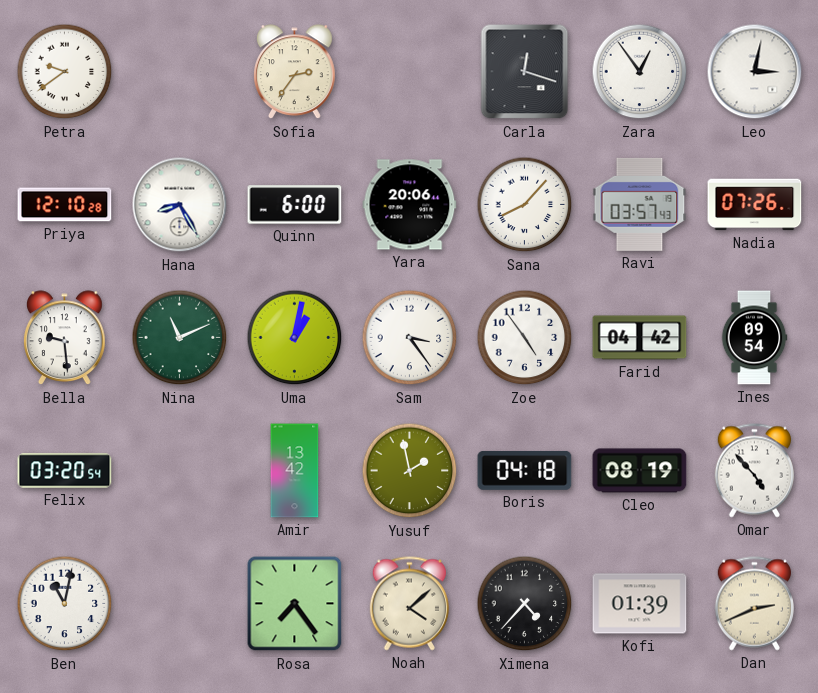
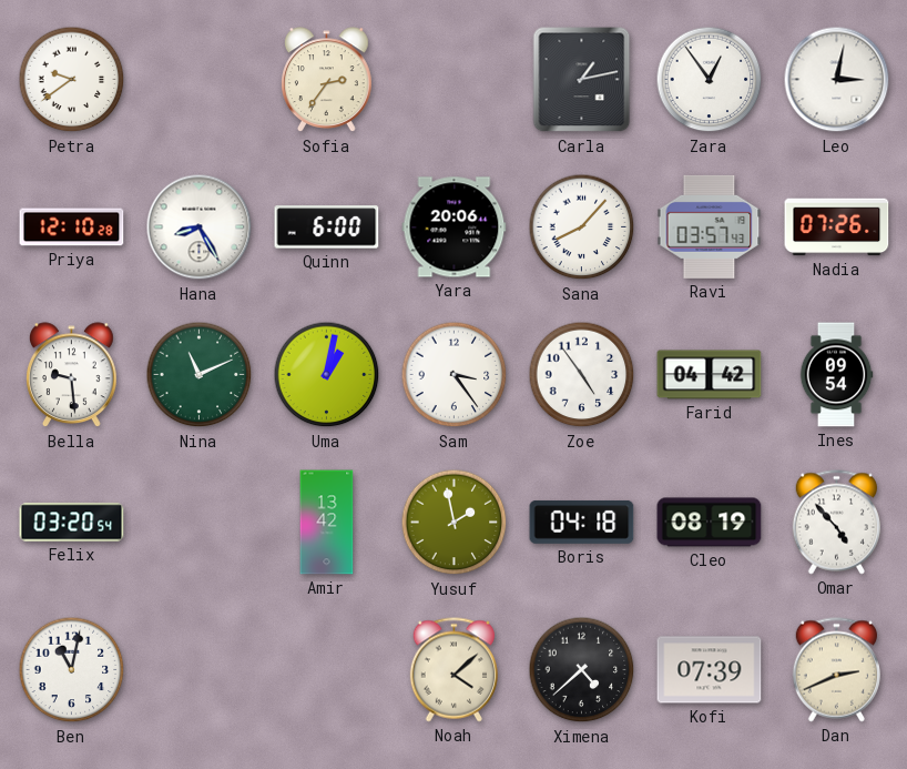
Carla: 12:18 -> 1:13
Rosa: 7:24 -> none
Ximena: 4:37 -> 4:38
Kofi: 01:39 -> 07:39
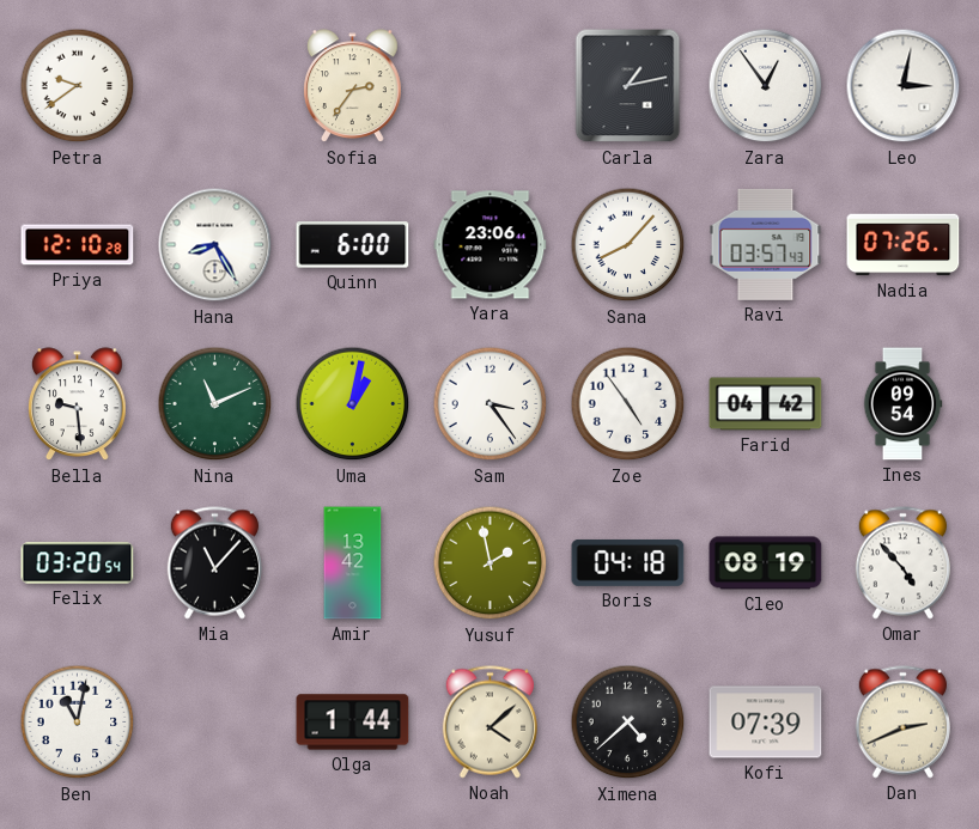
Yara: 20:06 -> 23:06
Mia: none -> 11:07
Olga: none -> 1:44
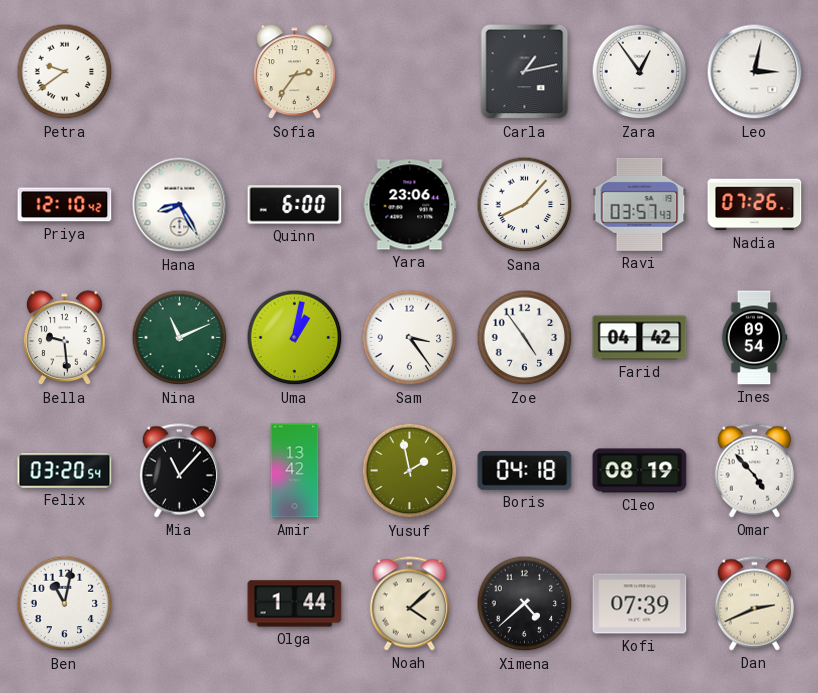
Priya: 12:10:28 -> 12:10:42
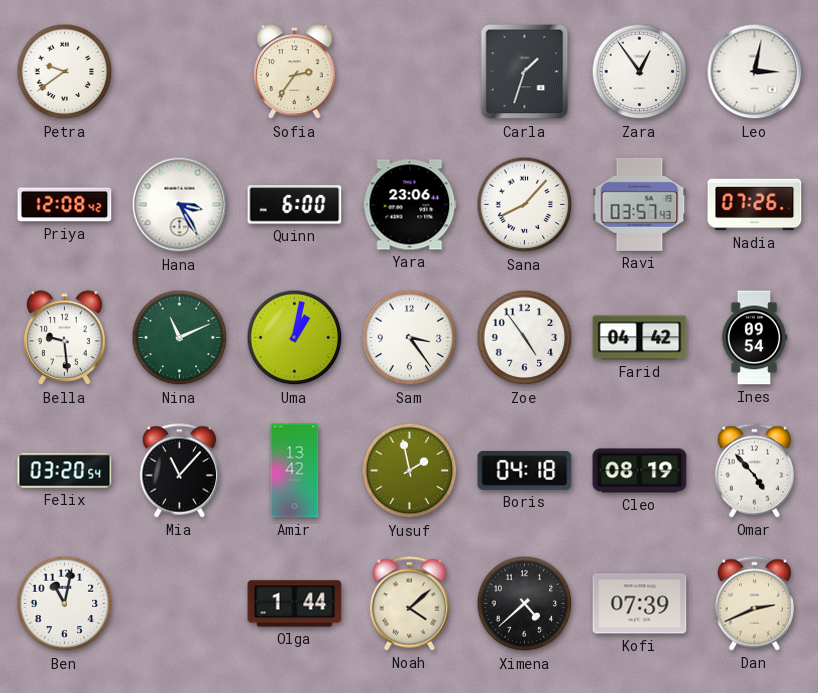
Carla: 1:13 -> 1:33
Priya: 12:10 -> 12:08
Hana: 8:25 -> 3:25
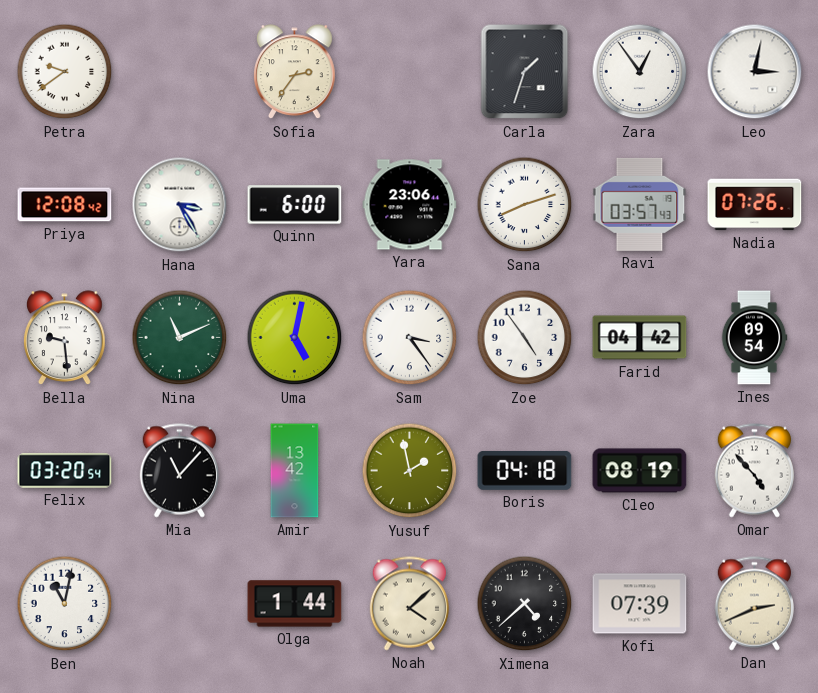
Sana: 8:07 -> 8:12
Uma: 1:02 -> 5:02
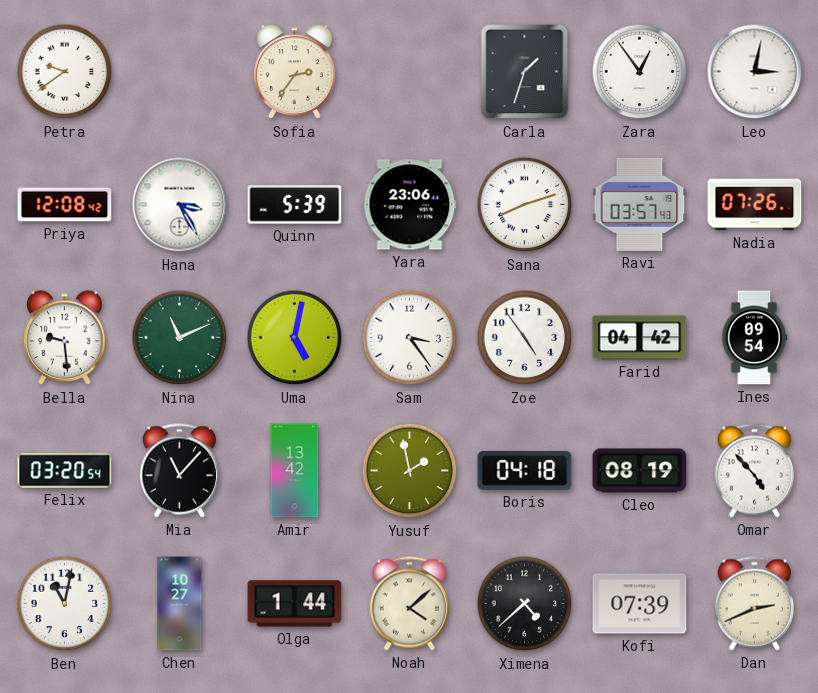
Quinn: 6:00 -> 5:39
Chen: none -> 10:27
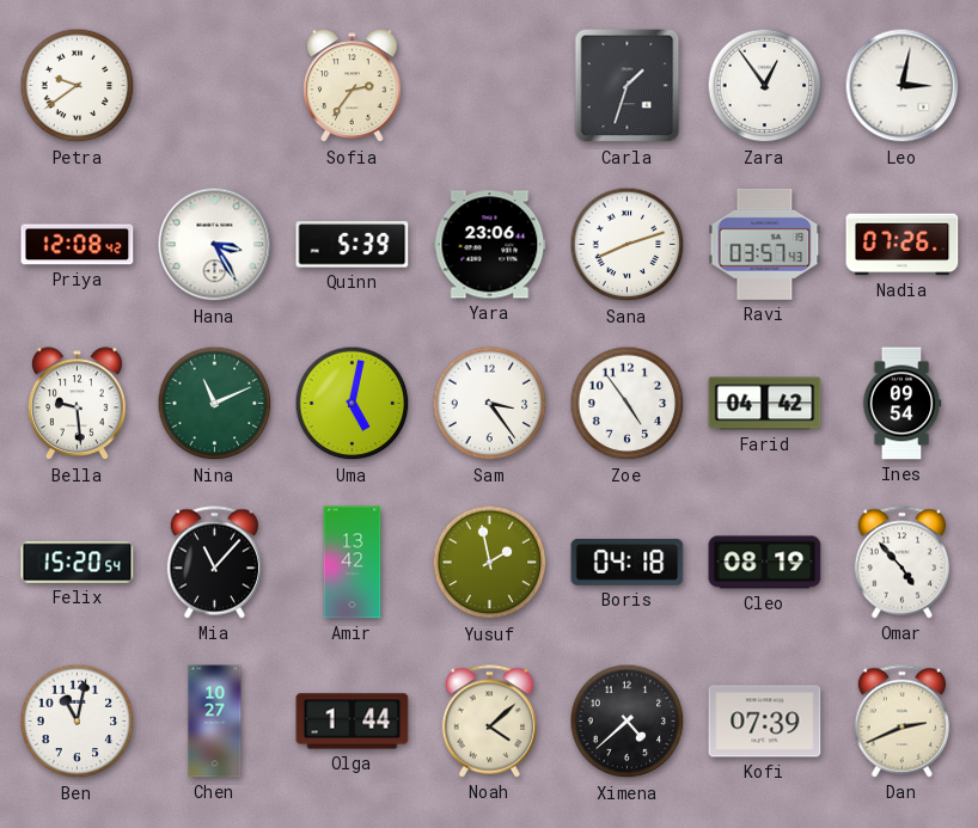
Felix: 03:20 -> 15:20
